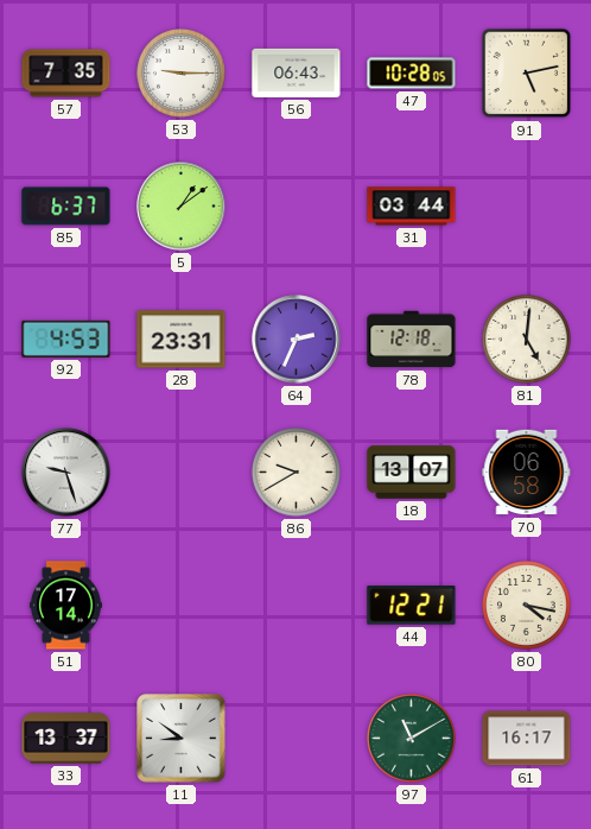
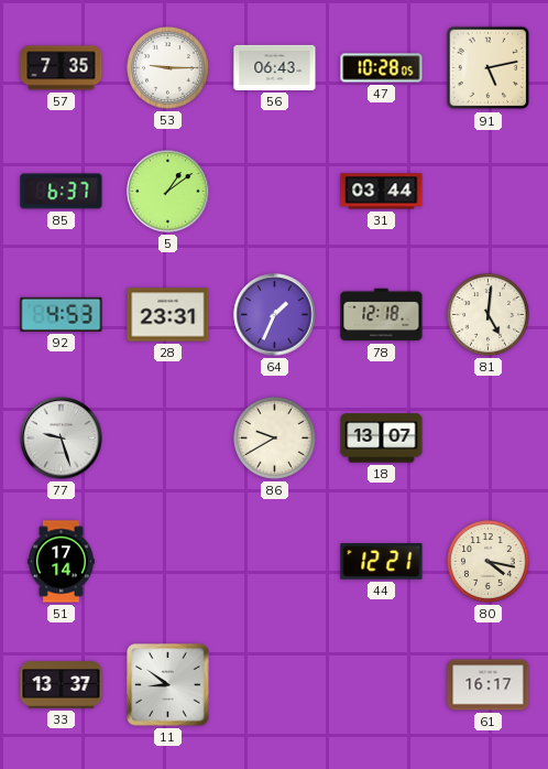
64: 2:34 -> 1:34
70: 06:58 -> none
97: 11:10 -> none
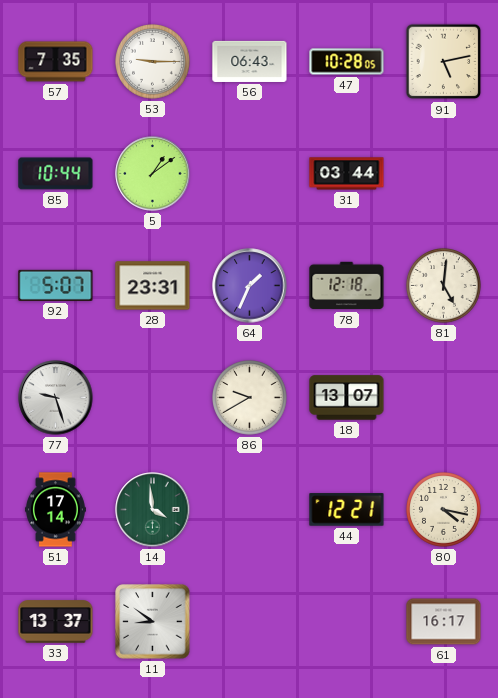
85: 6:37 -> 10:44
92: 4:53 -> 5:07
14: none -> 3:59
